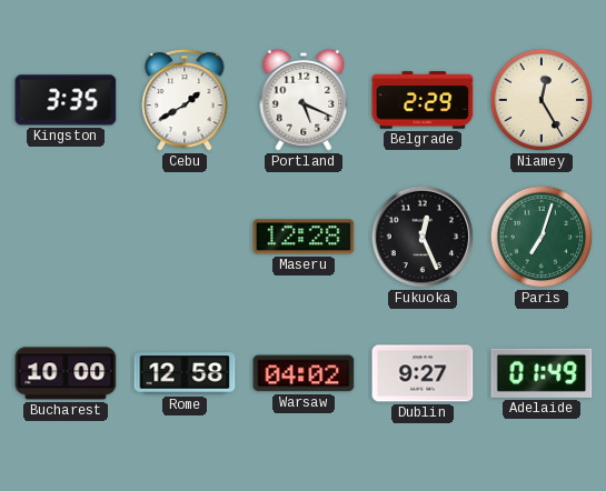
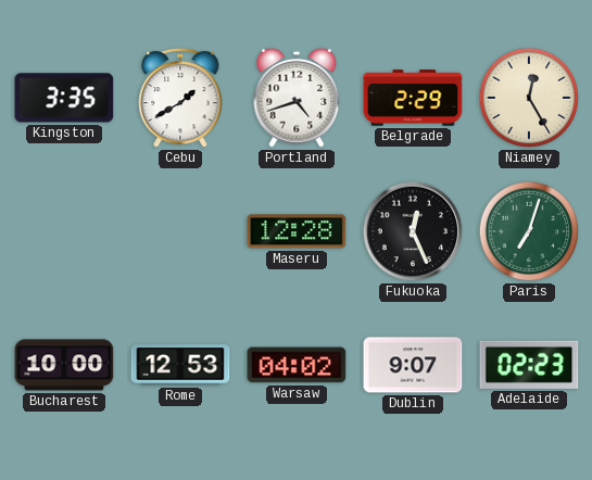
Portland: 5:19 -> 4:42
Rome: 12:58 -> 12:53
Dublin: 9:27 -> 9:07
Adelaide: 01:49 -> 02:23
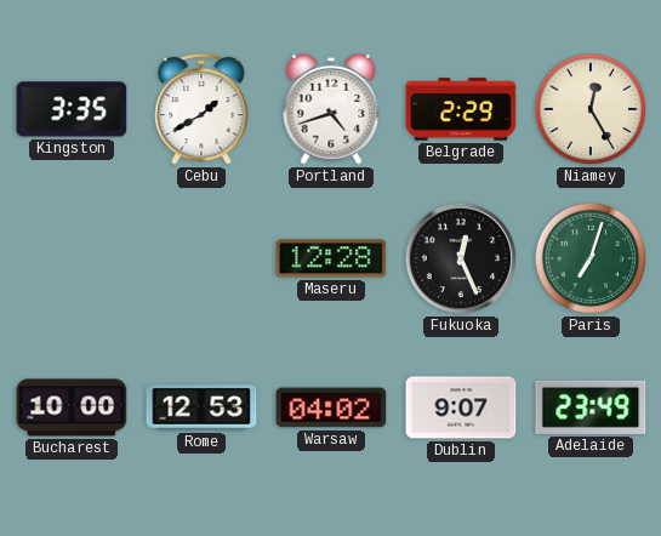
Adelaide: 02:23 -> 23:49
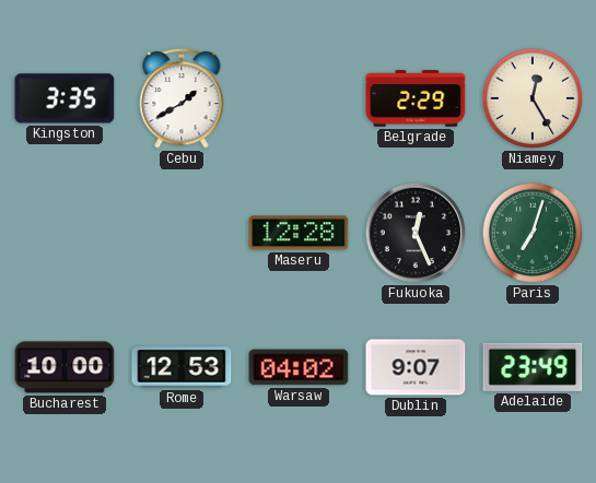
Portland: 4:42 -> none
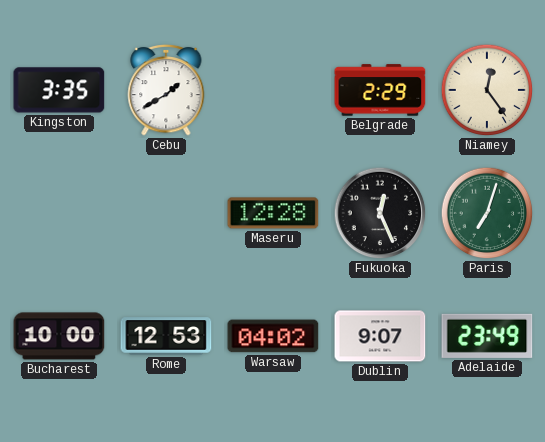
Niamey: 12:25 -> 12:24
